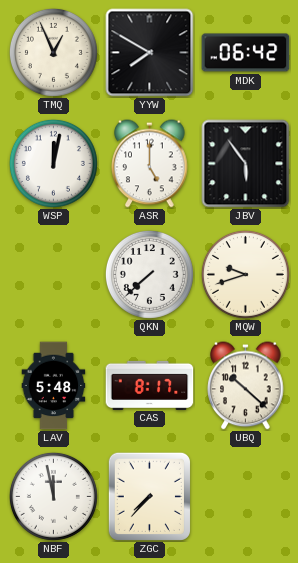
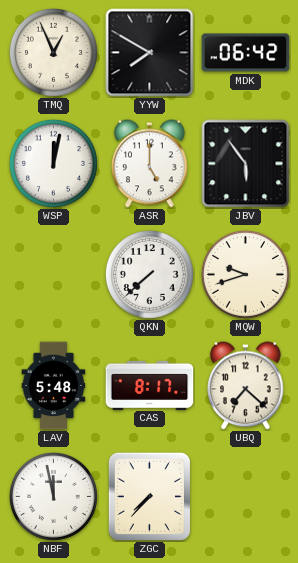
UBQ: 10:22 -> 7:22
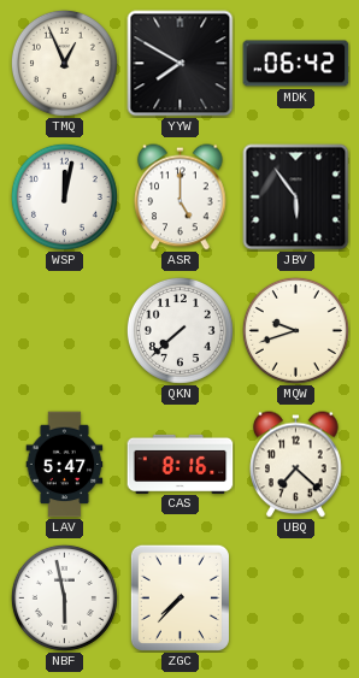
LAV: 5:48 -> 5:47
CAS: 8:17 -> 8:16
NBF: 11:58 -> 5:58
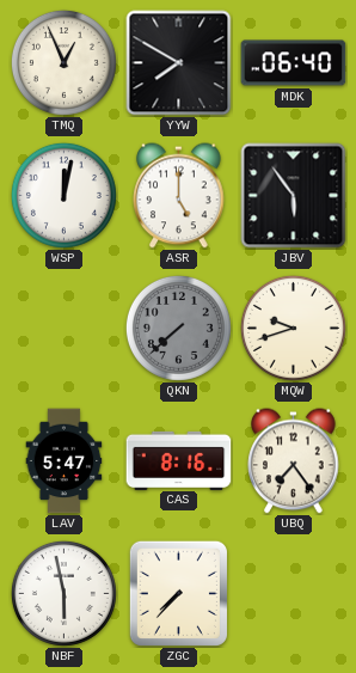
MDK: 06:42 -> 06:40
QKN dial: white -> grey
UBQ: 7:22 -> 7:24
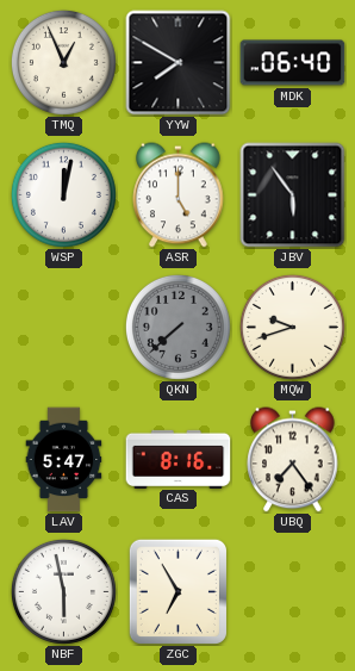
ZGC: 7:37 -> 6:55
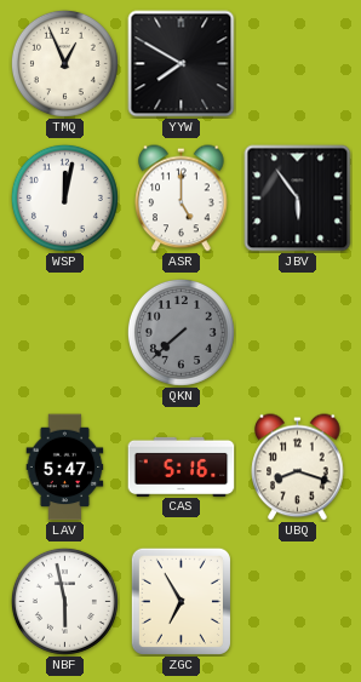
MDK: 06:40 -> none
MQW: 9:42 -> none
CAS: 8:16 -> 5:16
UBQ: 7:24 -> 8:18
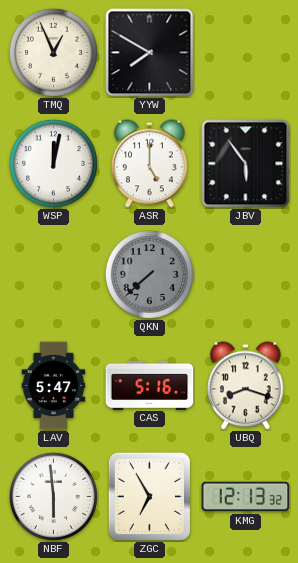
NBF: 5:58 -> 5:59
KMG: none -> 12:13
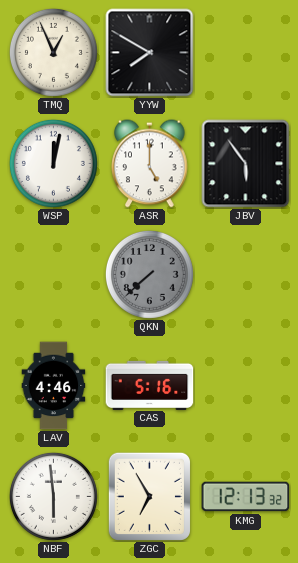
LAV: 5:47 -> 4:46
UBQ: 8:18 -> none
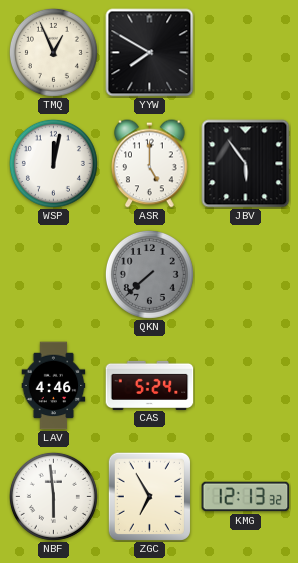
CAS: 5:16 -> 5:24
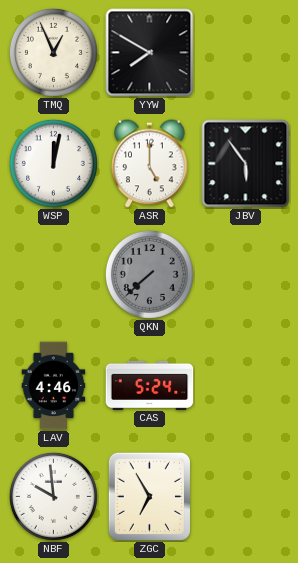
NBF: 5:59 -> 9:59
KMG: 12:13 -> none
